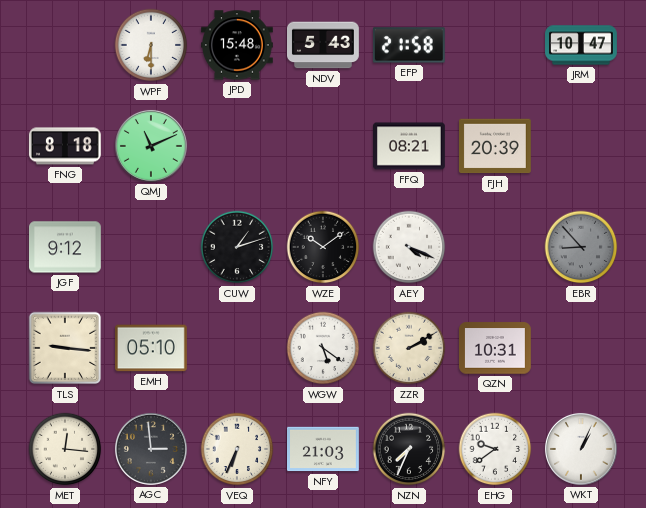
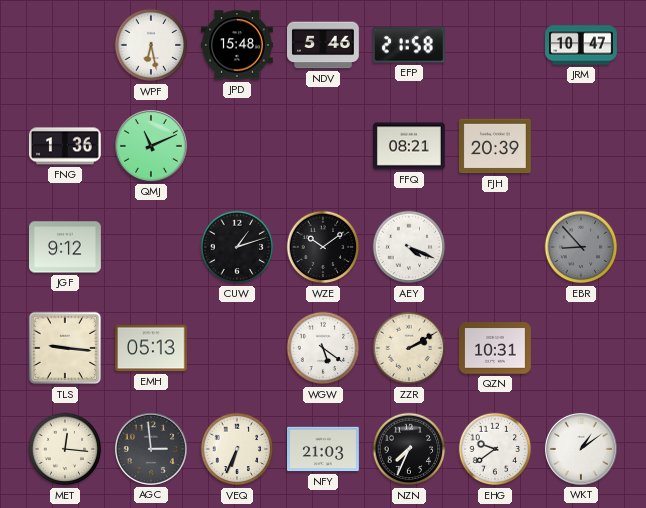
WPF: 6:30 -> 6:28
NDV: 5:43 -> 5:46
FNG: 8:18 -> 1:36
EMH: 05:10 -> 05:13
WKT: 1:04 -> 1:09
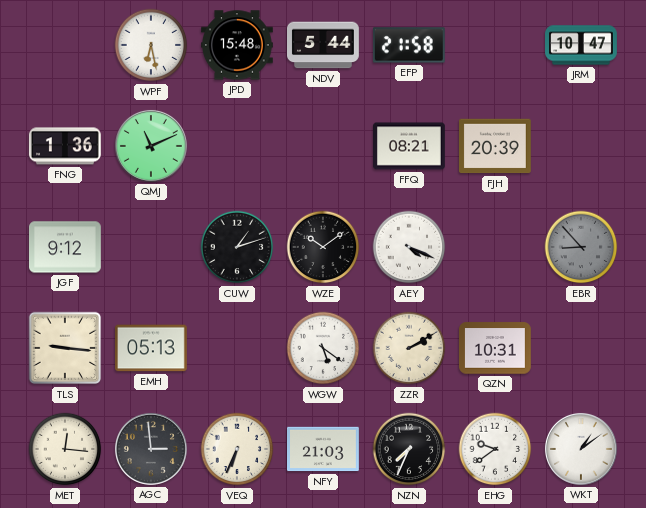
NDV: 5:46 -> 5:44
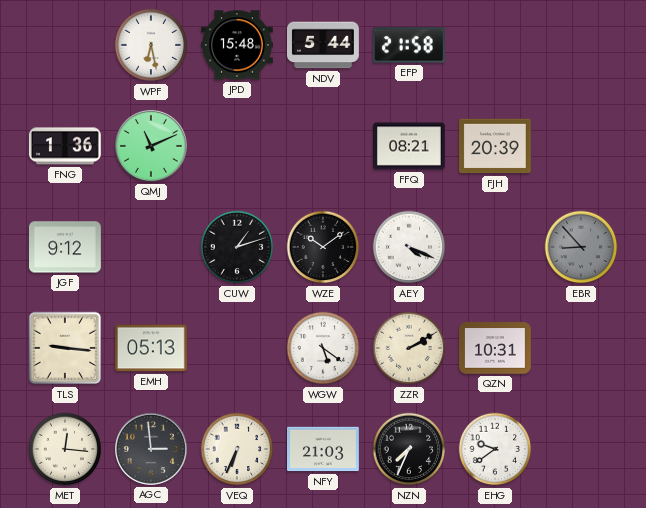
JRM: 10:47 -> none
WKT: 1:09 -> none
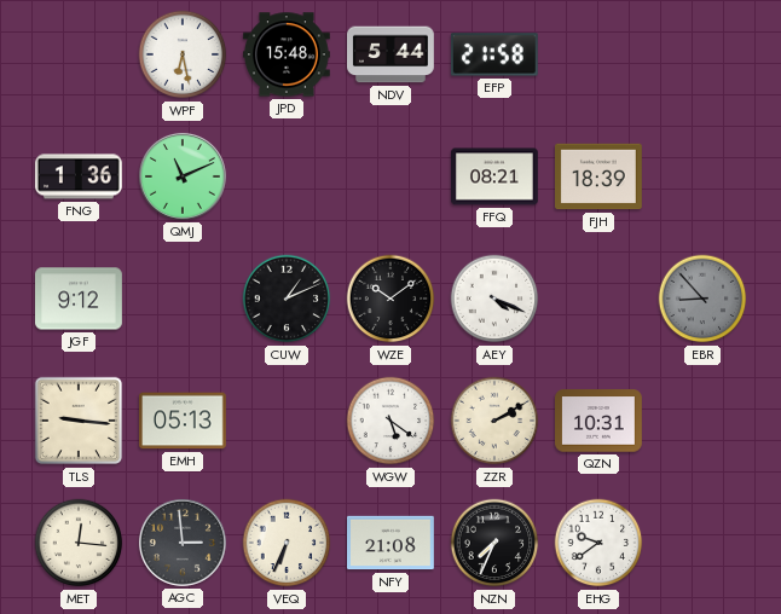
FJH: 20:39 -> 18:39
CUW: 1:12 -> 1:11
NFY: 21:03 -> 21:08
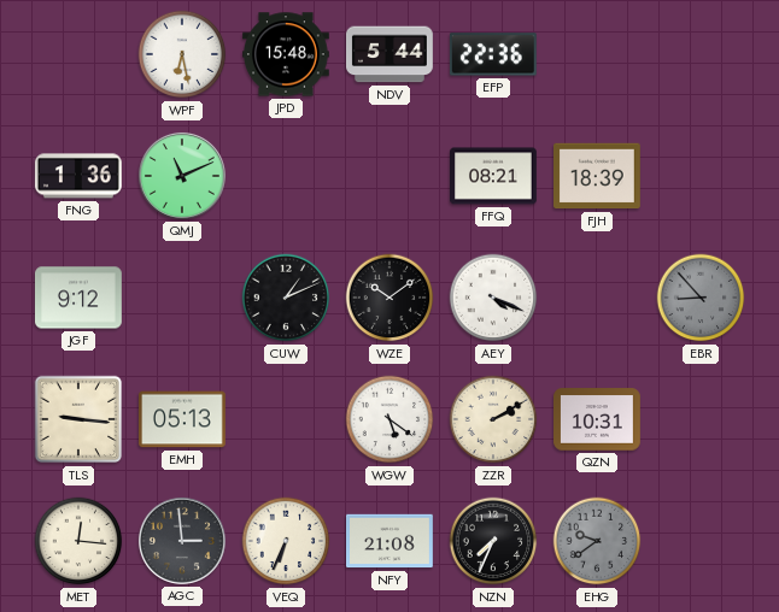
EFP: 21:58 -> 22:36
EHG dial: white -> grey
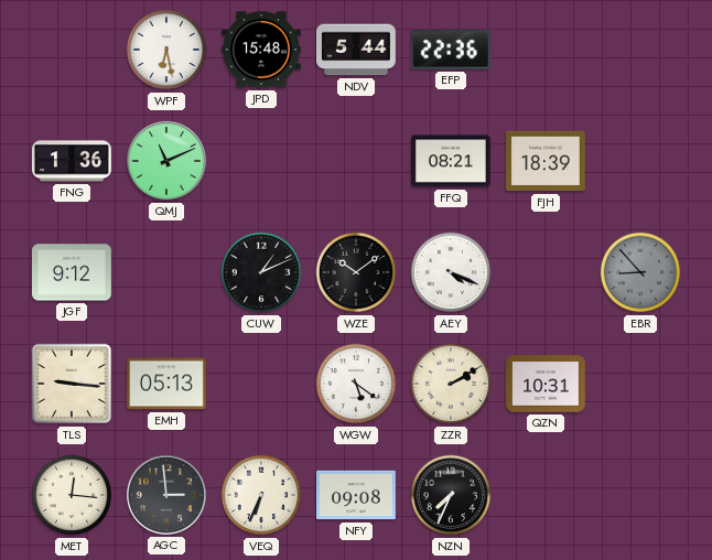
NFY: 21:08 -> 09:08
EHG: 9:39 -> none
